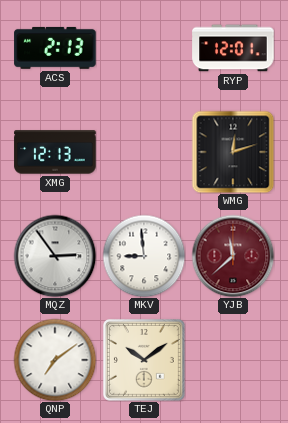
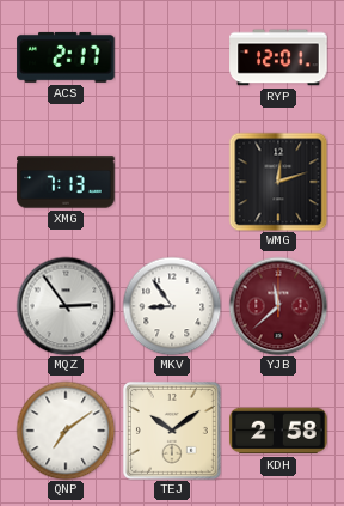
ACS: 2:13 -> 2:17
XMG: 12:13 -> 7:13
MKV: 8:59 -> 8:54
KDH: none -> 2:58
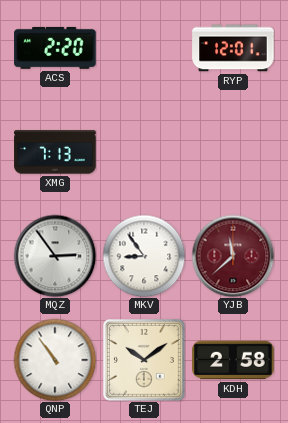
ACS: 2:17 -> 2:20
WMG: 12:12 -> none
QNP: 7:09 -> 10:54
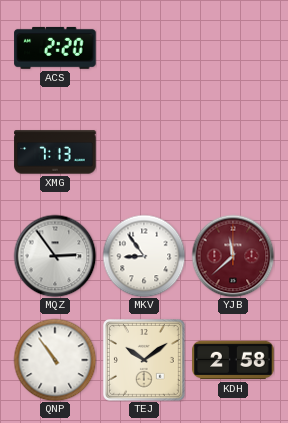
RYP: 12:01 -> none
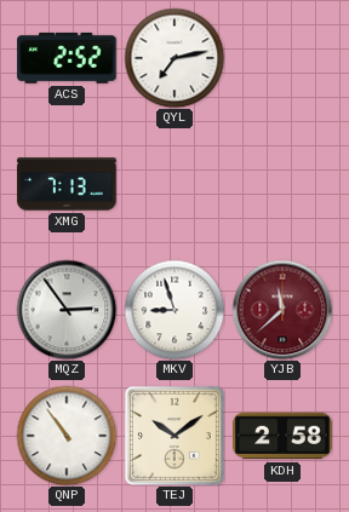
ACS: 2:20 -> 2:52
QYL: none -> 7:13
MKV: 8:54 -> 8:57
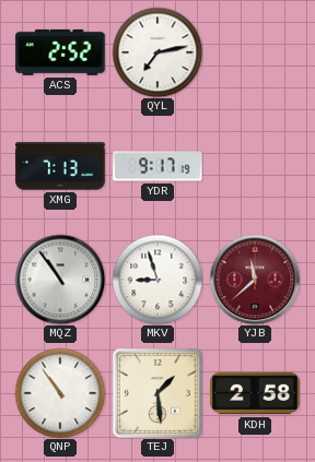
YDR: none -> 9:17
MQZ: 2:54 -> 10:54
TEJ: 10:09 -> 1:29
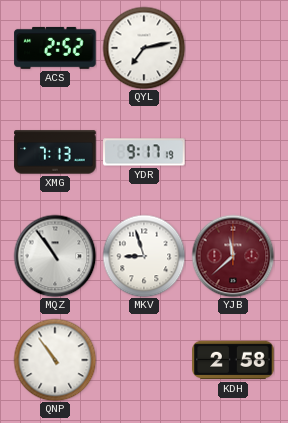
TEJ: 1:29 -> none
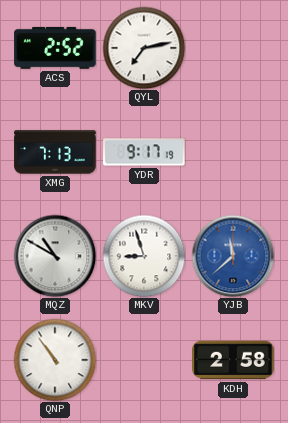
MQZ: 10:54 -> 10:50
YJB dial: burgundy -> blue
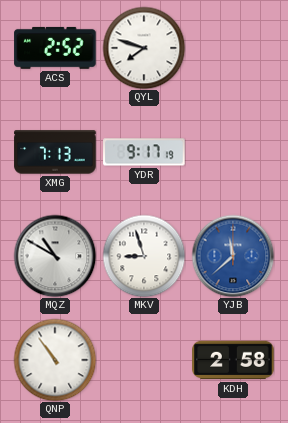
QYL: 7:13 -> 7:48
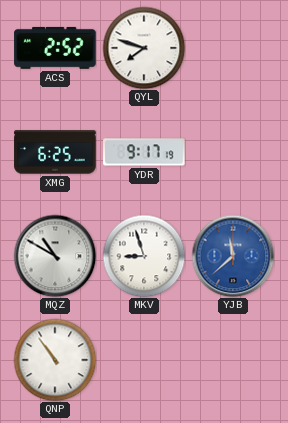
XMG: 7:13 -> 6:25
KDH: 2:58 -> none
